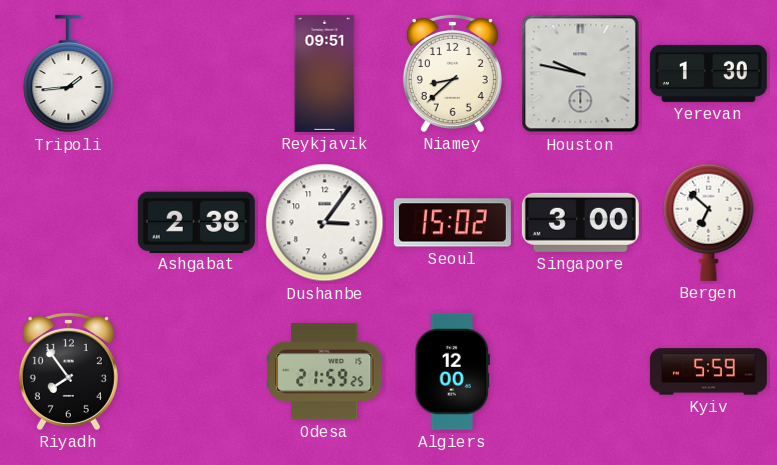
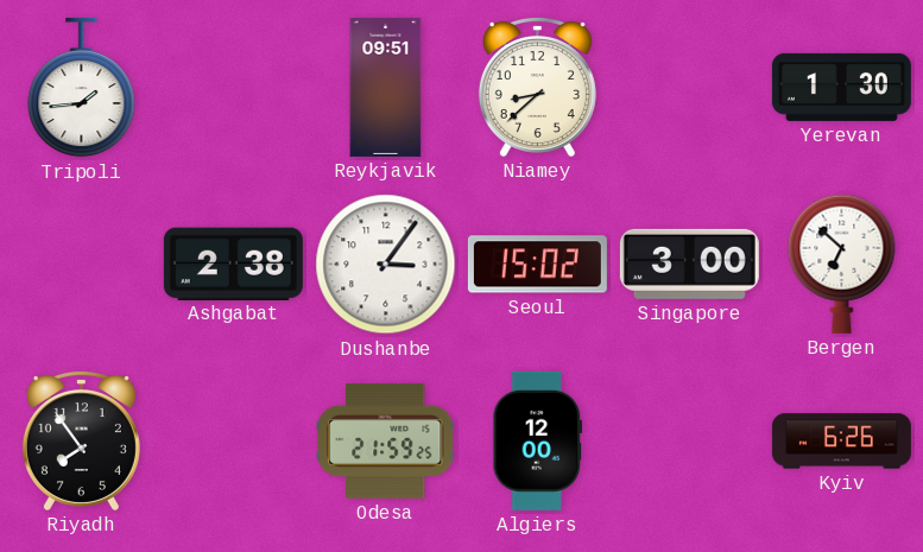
Houston: 9:47 -> none
Kyiv: 5:59 -> 6:26
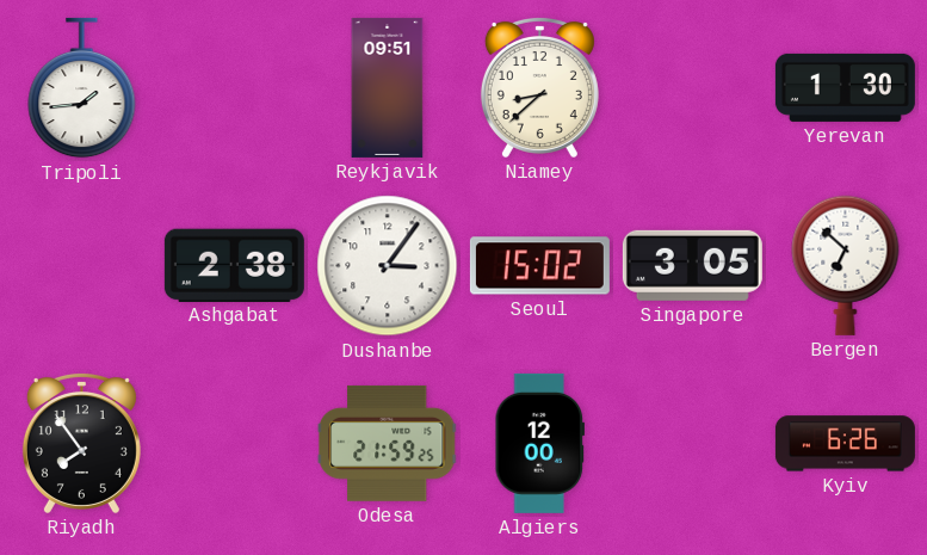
Singapore: 3:00 -> 3:05
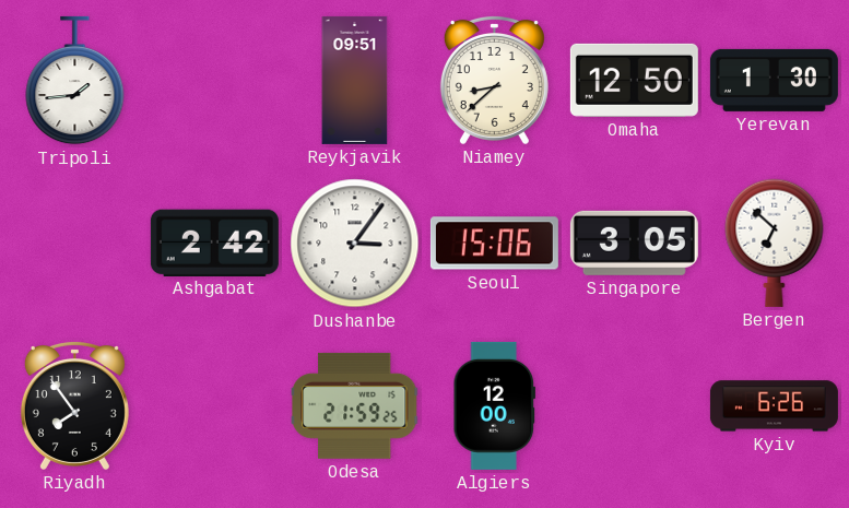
Omaha: none -> 12:50
Ashgabat: 2:38 -> 2:42
Seoul: 15:02 -> 15:06
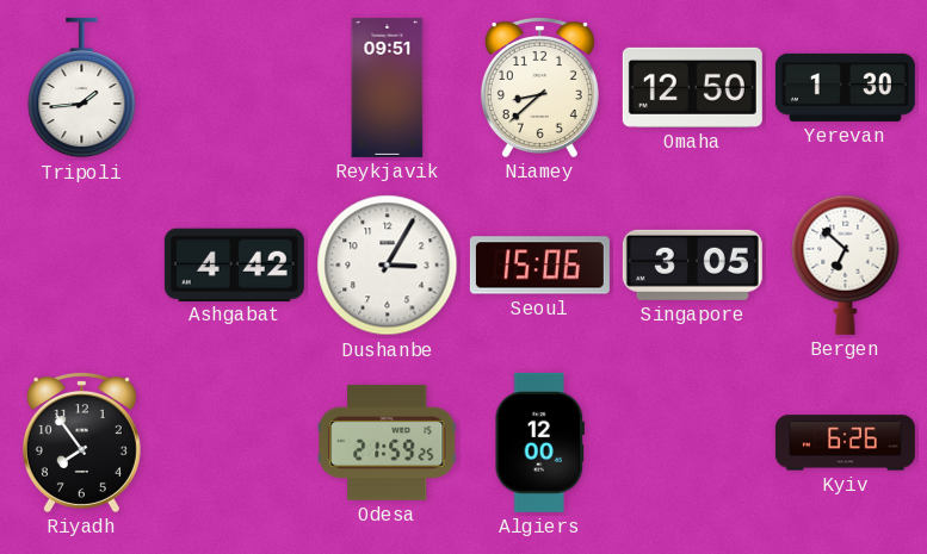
Ashgabat: 2:42 -> 4:42
Dushanbe: 3:06 -> 3:05
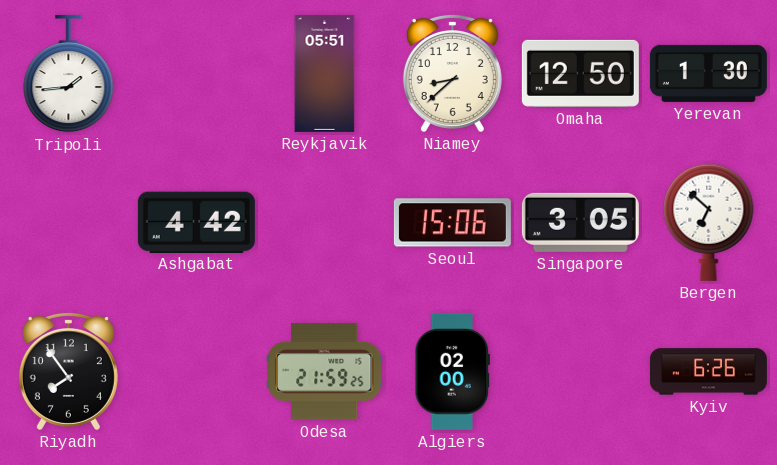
Reykjavik: 09:51 -> 05:51
Dushanbe: 3:05 -> none
Algiers: 12:00 -> 02:00
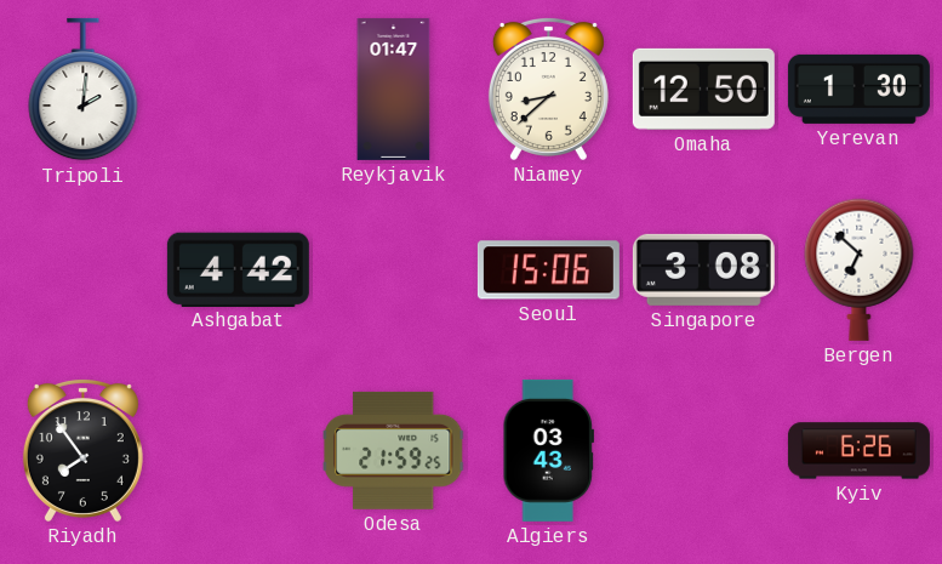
Tripoli: 1:44 -> 2:01
Reykjavik: 05:51 -> 01:47
Singapore: 3:05 -> 3:08
Algiers: 02:00 -> 03:43
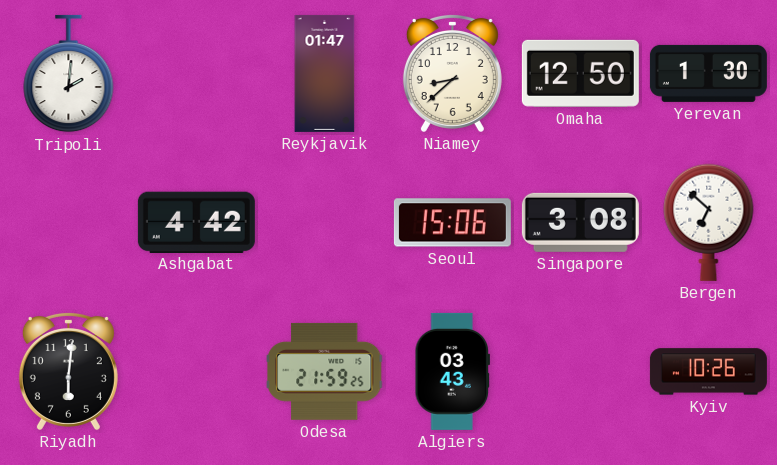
Riyadh: 7:54 -> 6:01
Kyiv: 6:26 -> 10:26
